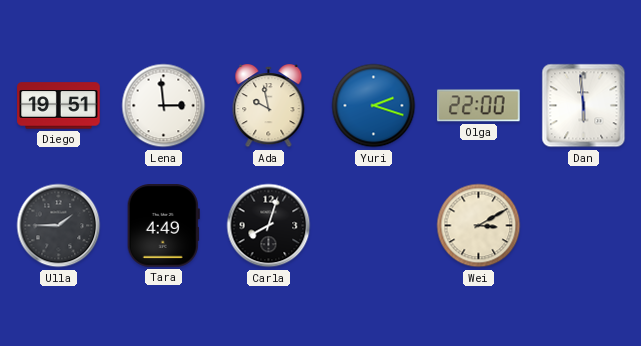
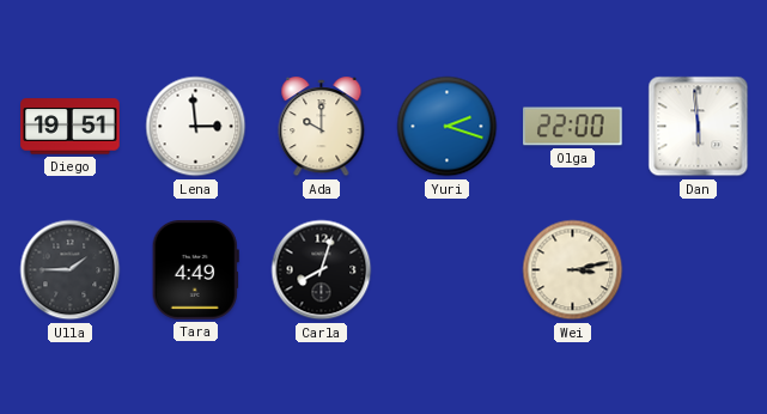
Ada: 9:58 -> 10:00
Wei: 3:10 -> 3:13
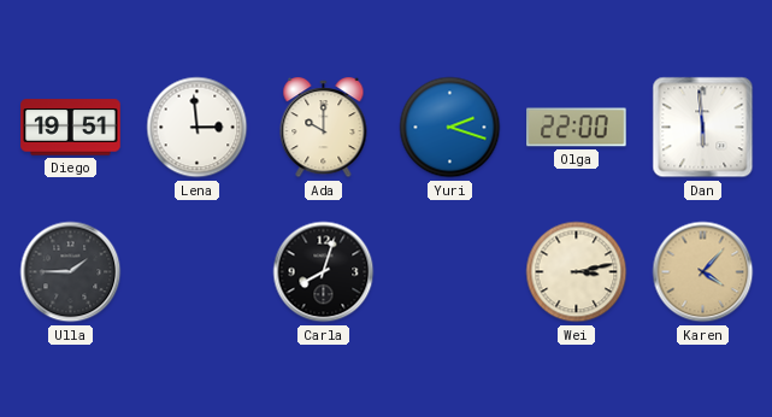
Tara: 4:49 -> none
Karen: none -> 4:07
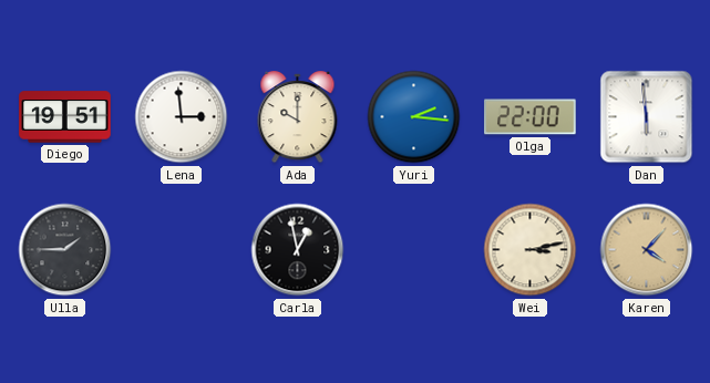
Yuri: 2:18 -> 2:16
Carla: 8:03 -> 12:58
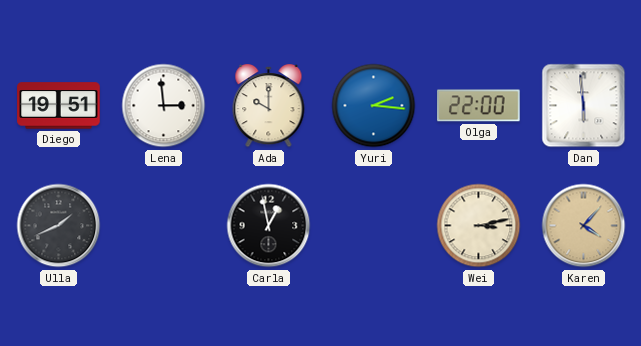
Ulla: 1:45 -> 1:41
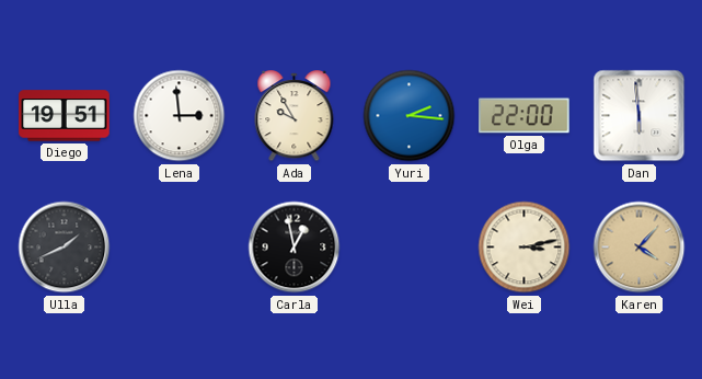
Ada: 10:00 -> 9:55
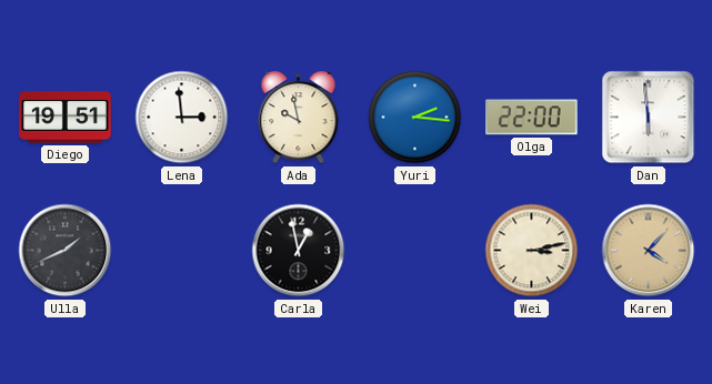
Ada: 9:55 -> 9:58
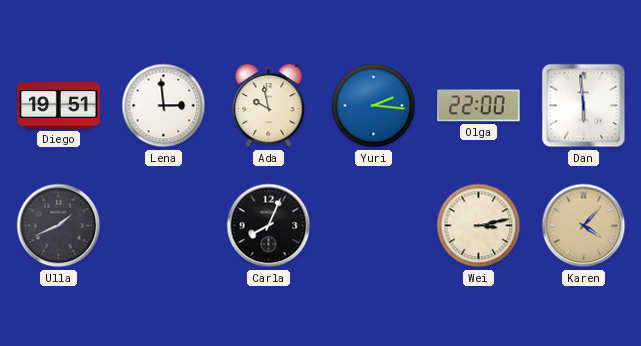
Carla: 12:58 -> 8:04
